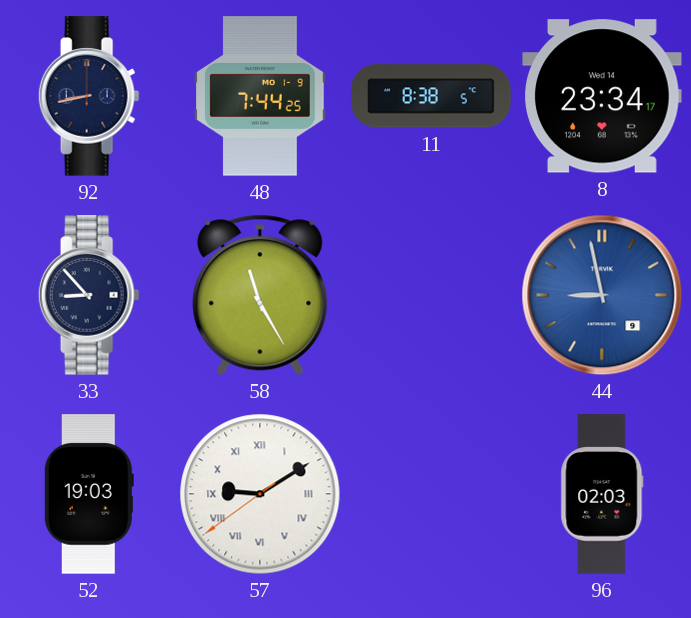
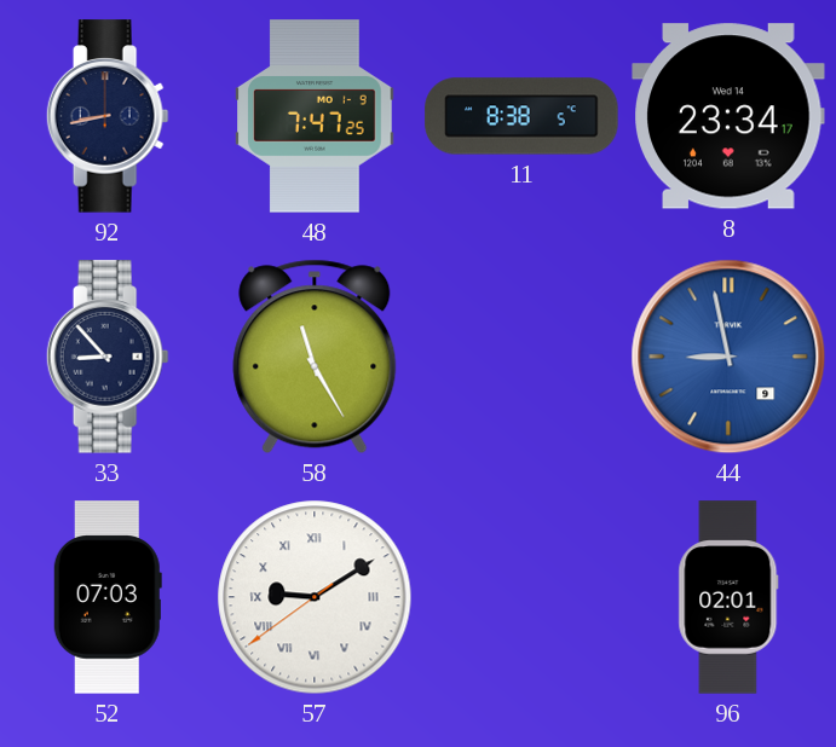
48: 7:44 -> 7:47
52: 19:03 -> 07:03
96: 02:03 -> 02:01
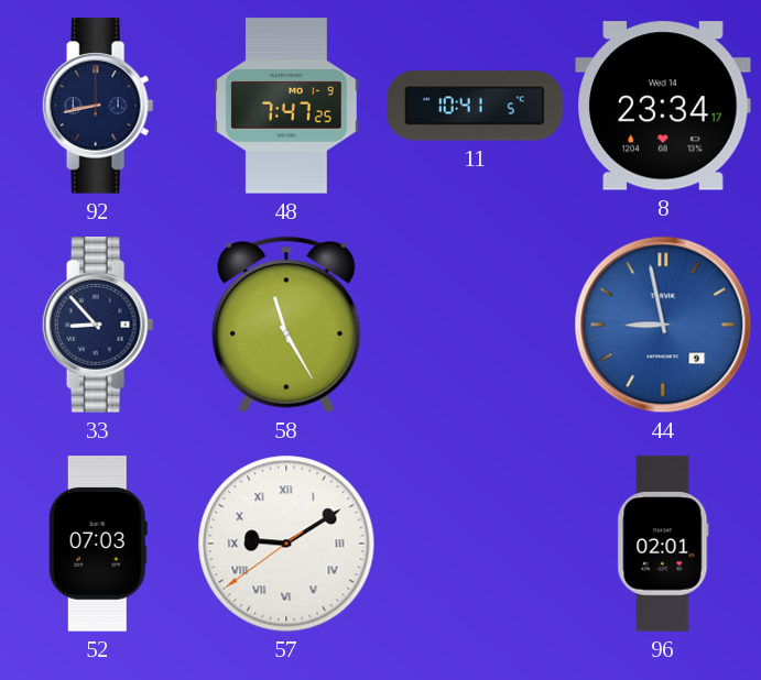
11: 8:38 -> 10:41
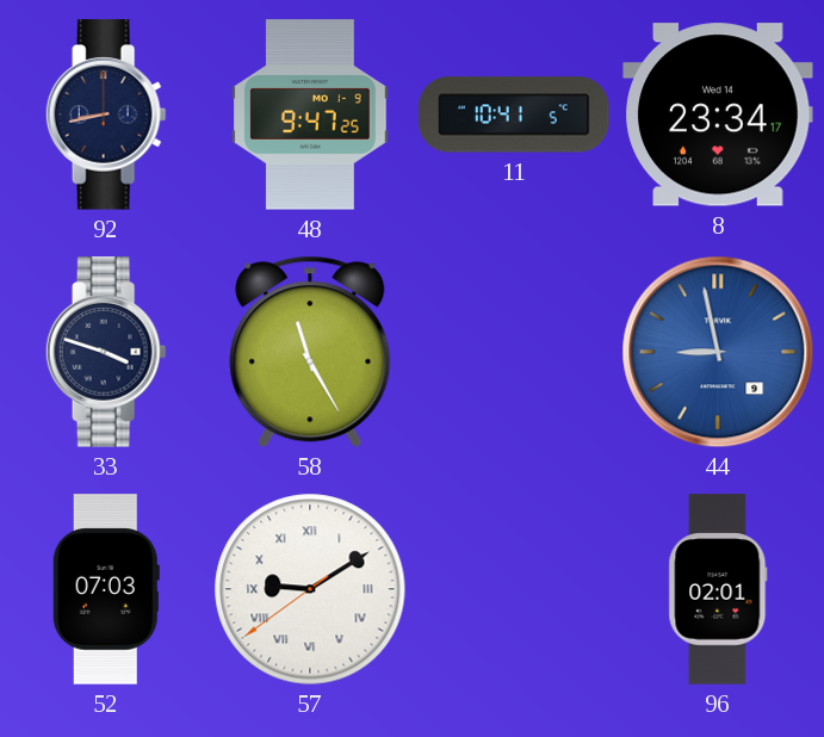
48: 7:47 -> 9:47
33: 8:53 -> 3:48
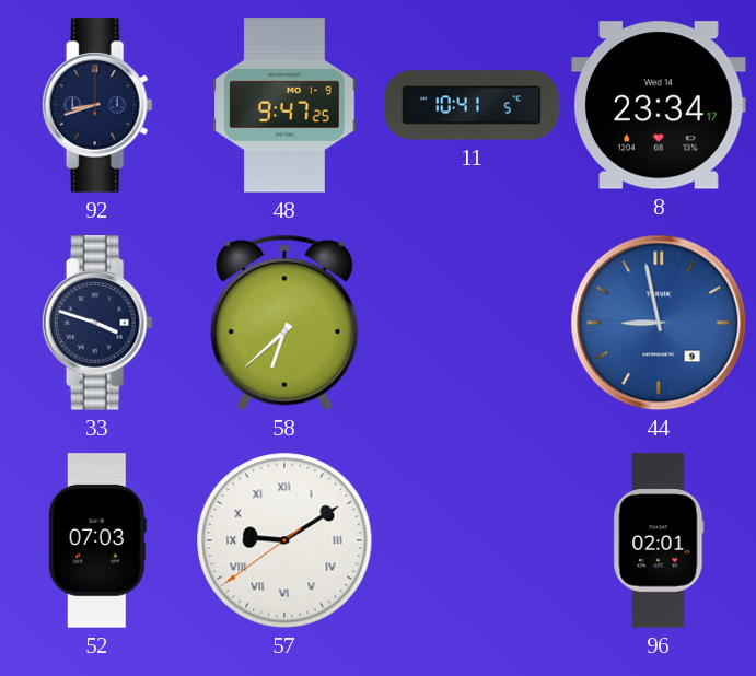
92: 8:43 -> 8:42
58: 11:25 -> 6:38
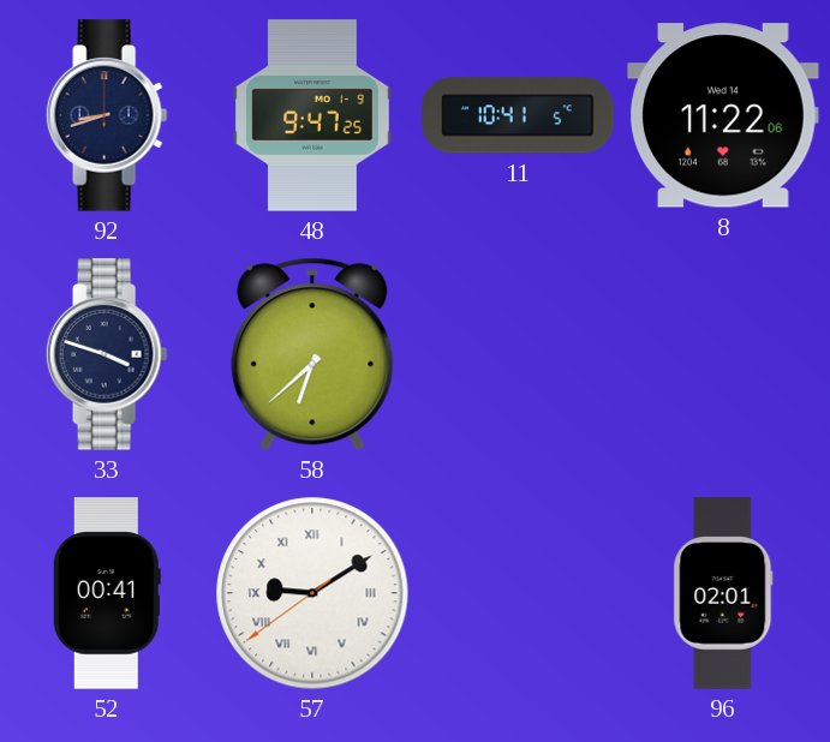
8: 23:34 -> 11:22
44: 8:58 -> none
52: 07:03 -> 00:41
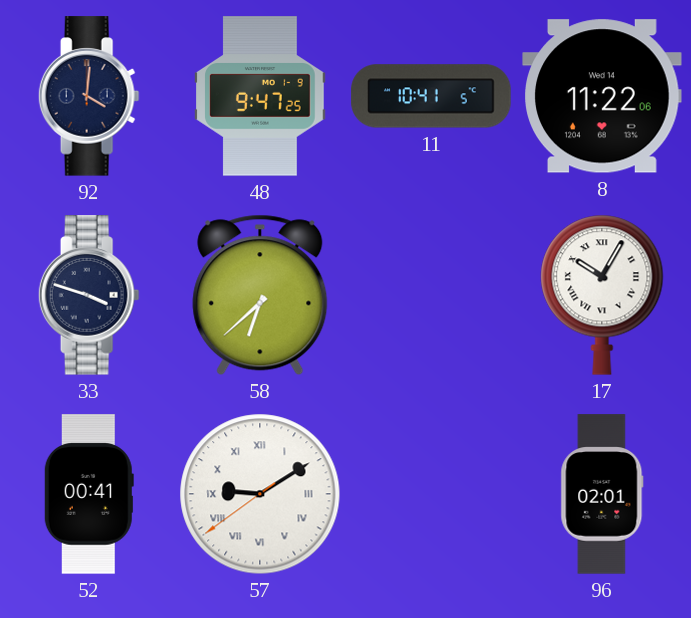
92: 8:42 -> 4:01
17: none -> 10:05
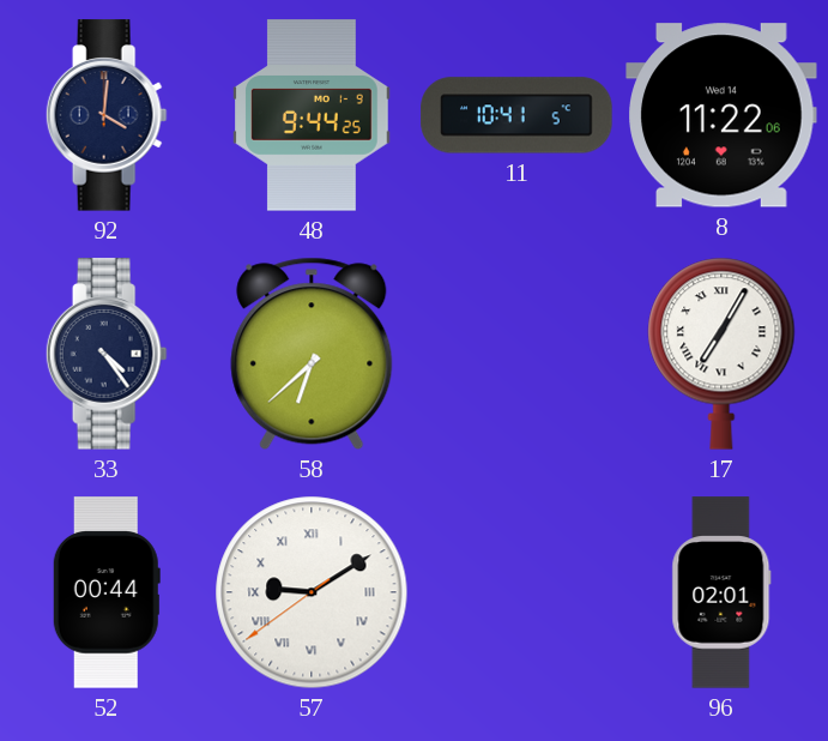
48: 9:47 -> 9:44
33: 3:48 -> 4:24
17: 10:05 -> 7:05
52: 00:41 -> 00:44
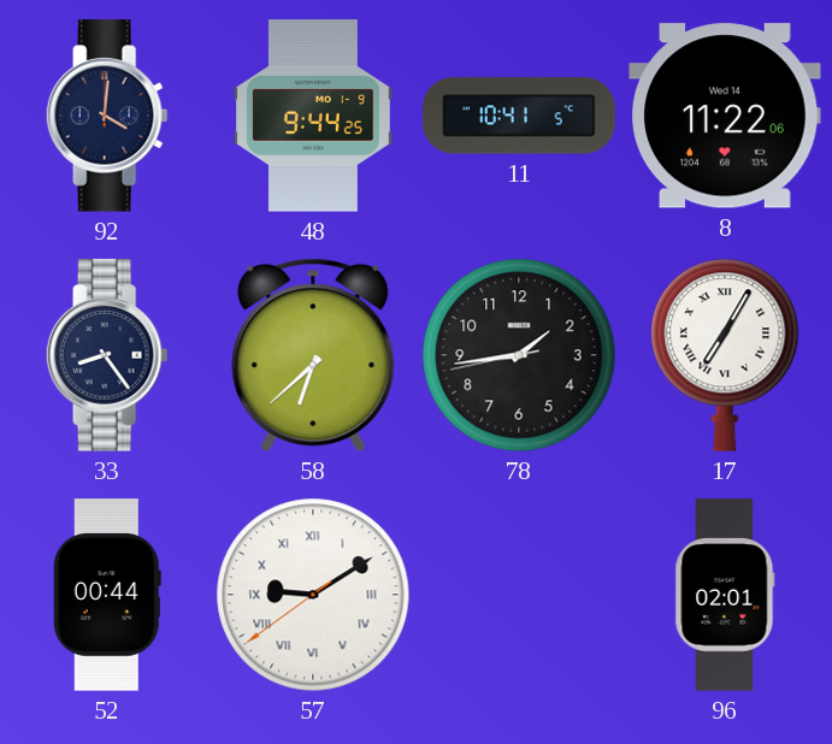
33: 4:24 -> 8:24
78: none -> 1:43
